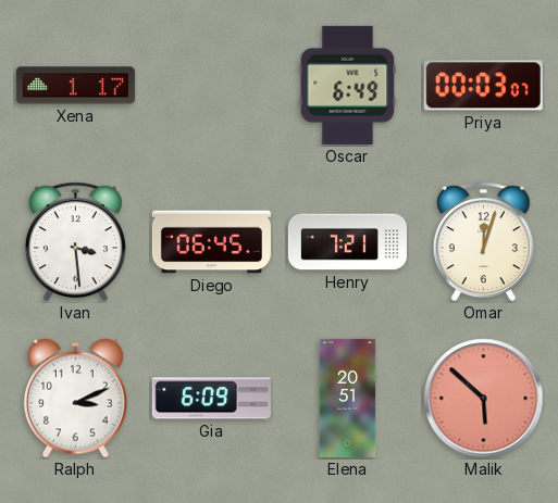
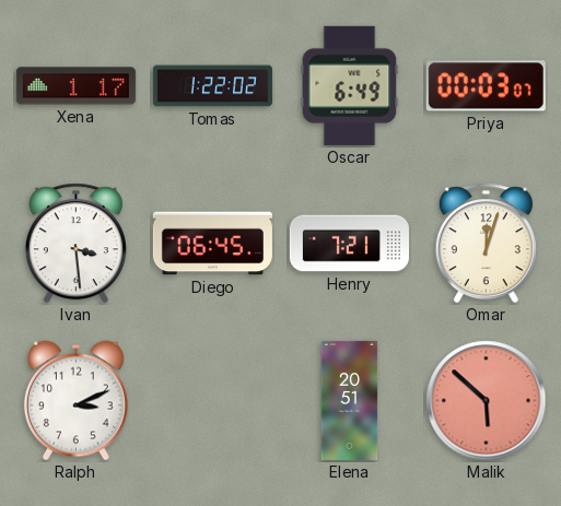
Tomas: none -> 1:22
Gia: 6:09 -> none
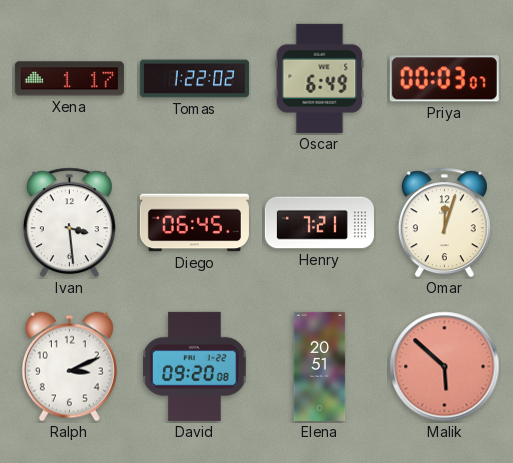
David: none -> 09:20
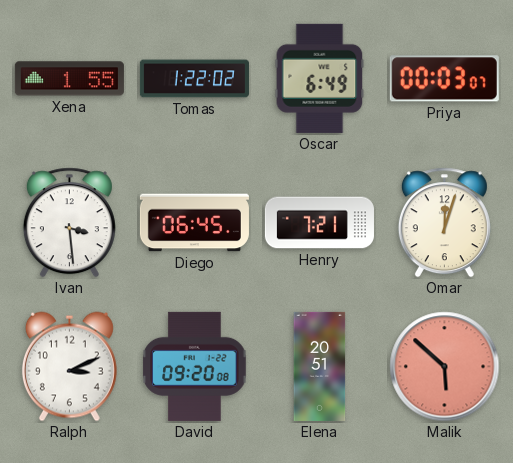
Xena: 1:17 -> 1:55
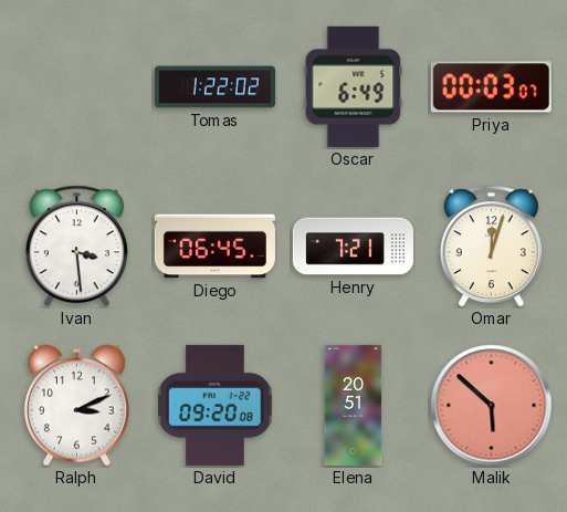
Xena: 1:55 -> none
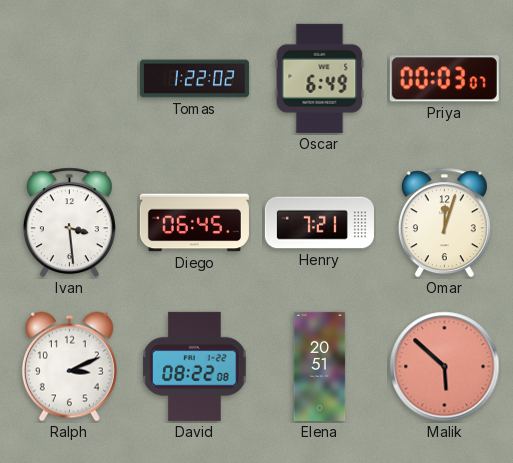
David: 09:20 -> 08:22
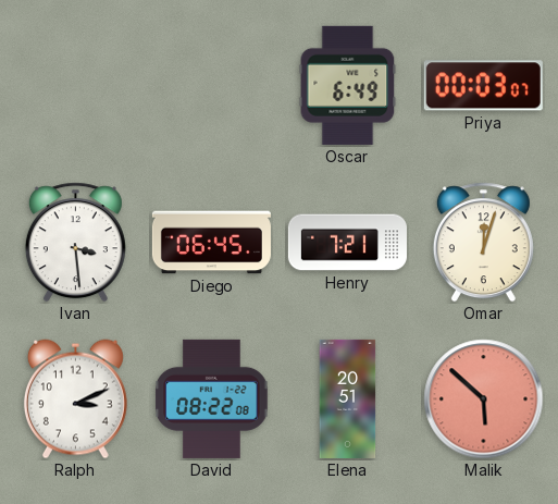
Tomas: 1:22 -> none
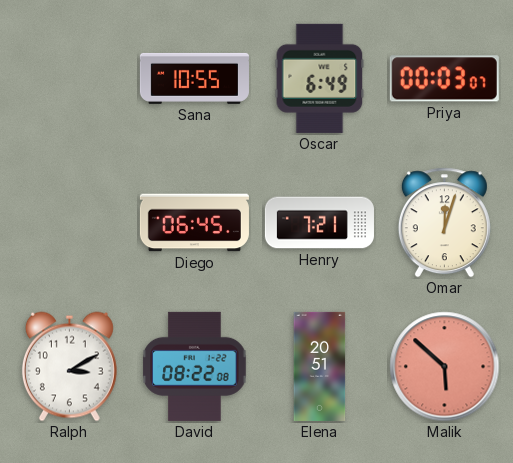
Sana: none -> 10:55
Ivan: 3:29 -> none
Ralph: 3:11 -> 3:10
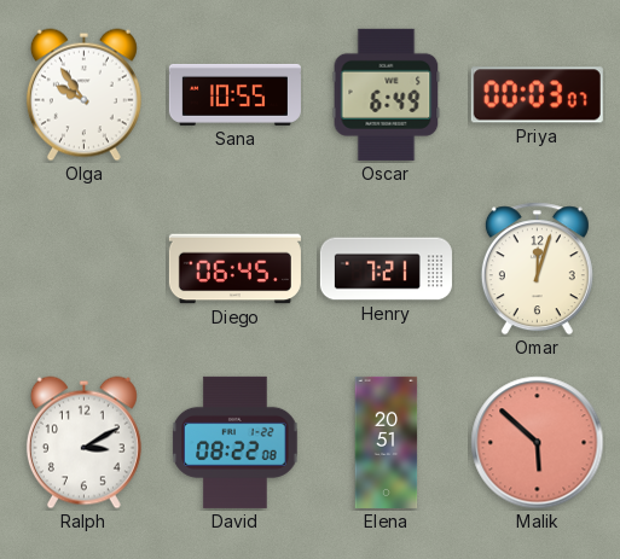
Olga: none -> 9:54
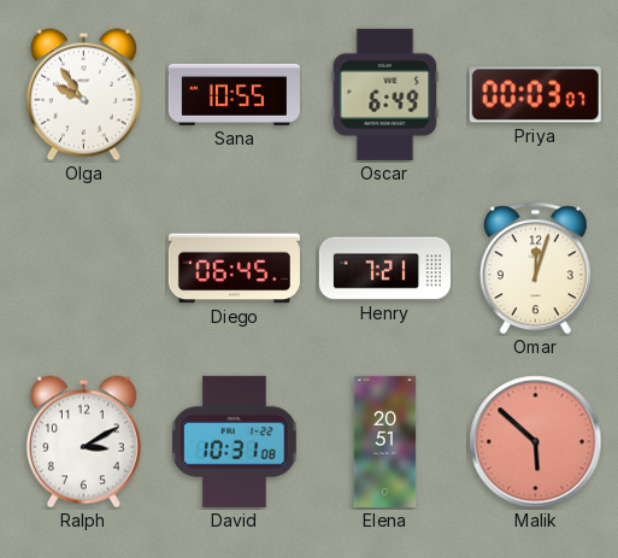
David: 08:22 -> 10:31
